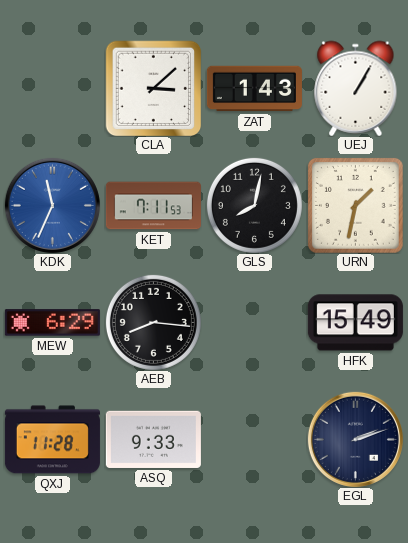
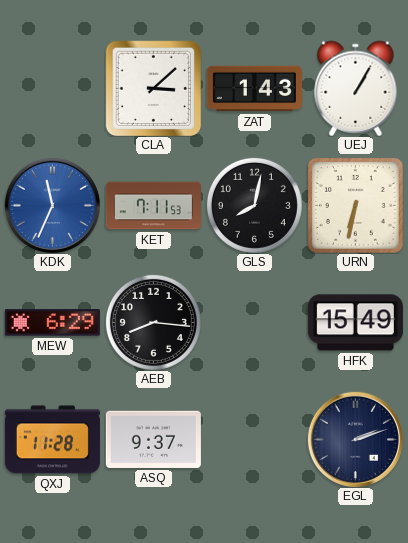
URN: 1:32 -> 6:32
ASQ: 9:33 -> 9:37
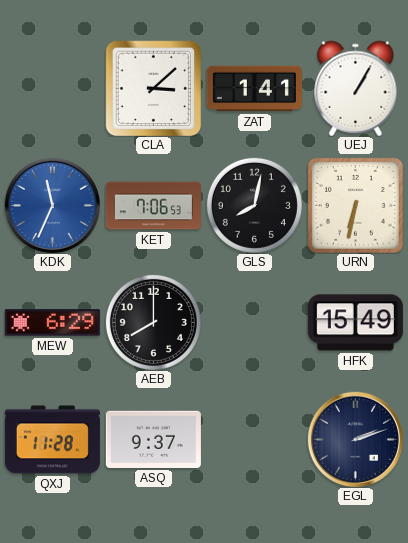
ZAT: 1:43 -> 1:41
KET: 7:11 -> 7:06
AEB: 8:16 -> 8:00
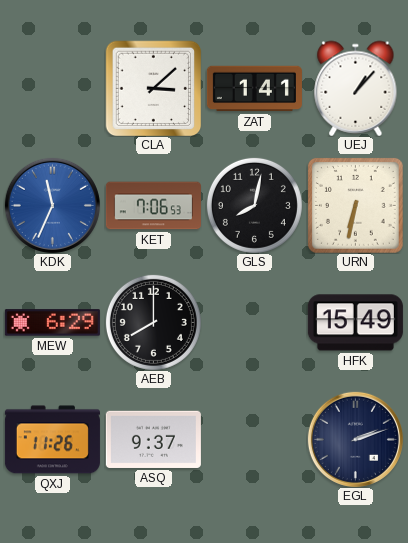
UEJ: 1:05 -> 1:07
QXJ: 11:28 -> 11:26
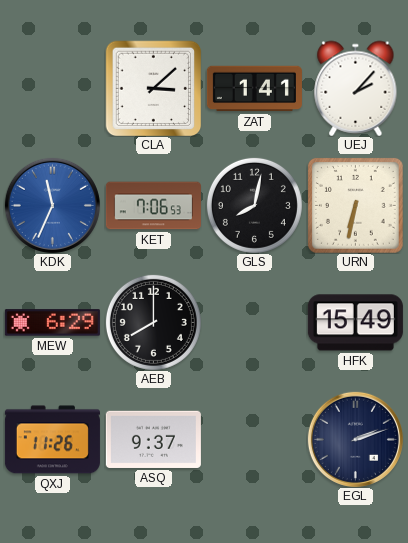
UEJ: 1:07 -> 2:07
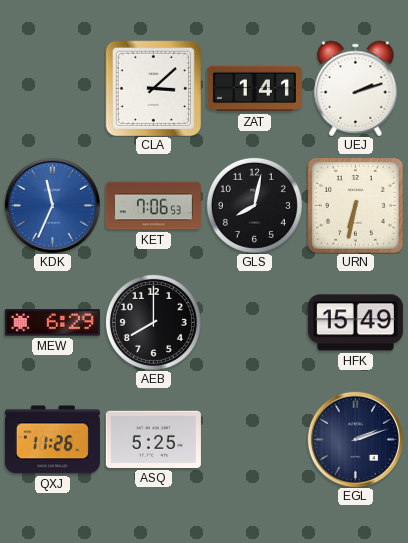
UEJ: 2:07 -> 2:12
ASQ: 9:37 -> 5:25
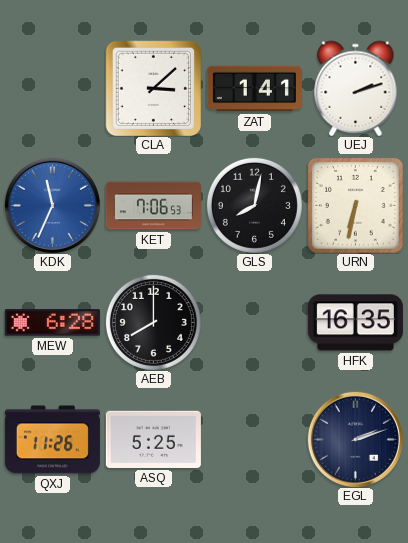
MEW: 6:29 -> 6:28
HFK: 15:49 -> 16:35
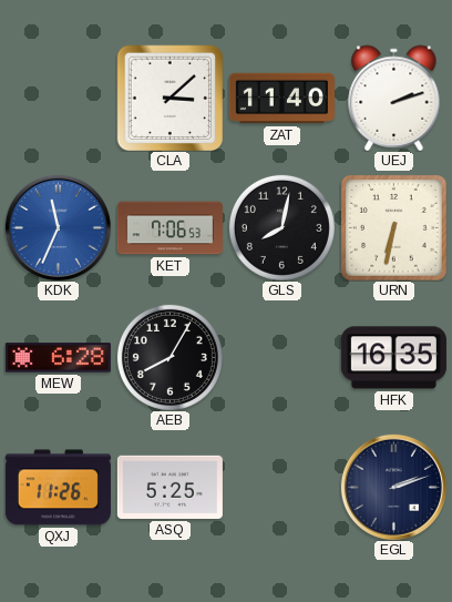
ZAT: 1:41 -> 11:40
AEB: 8:00 -> 8:05
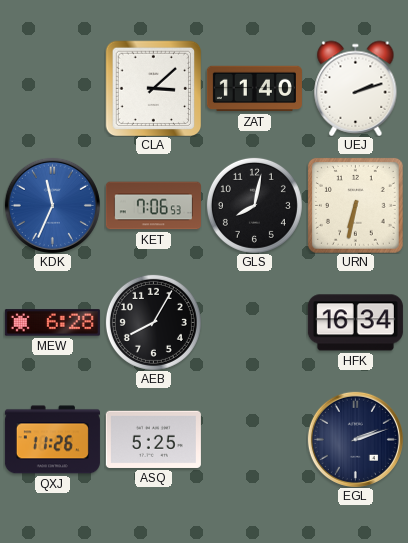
HFK: 16:35 -> 16:34
